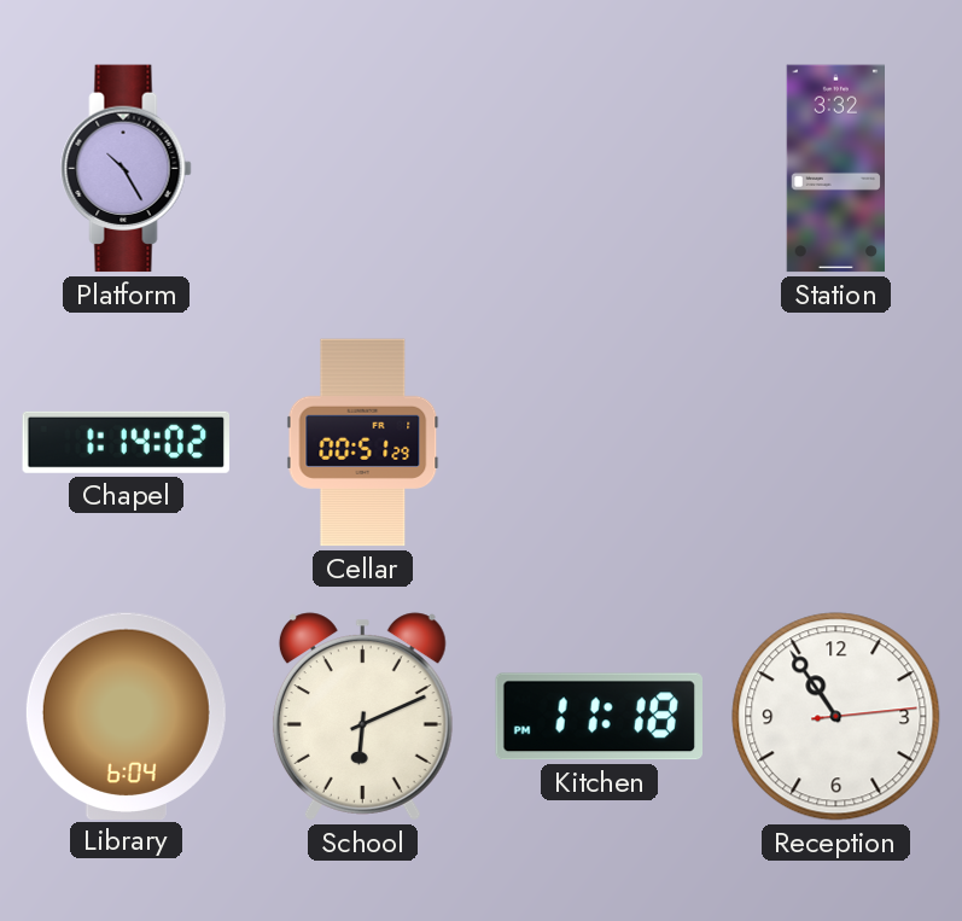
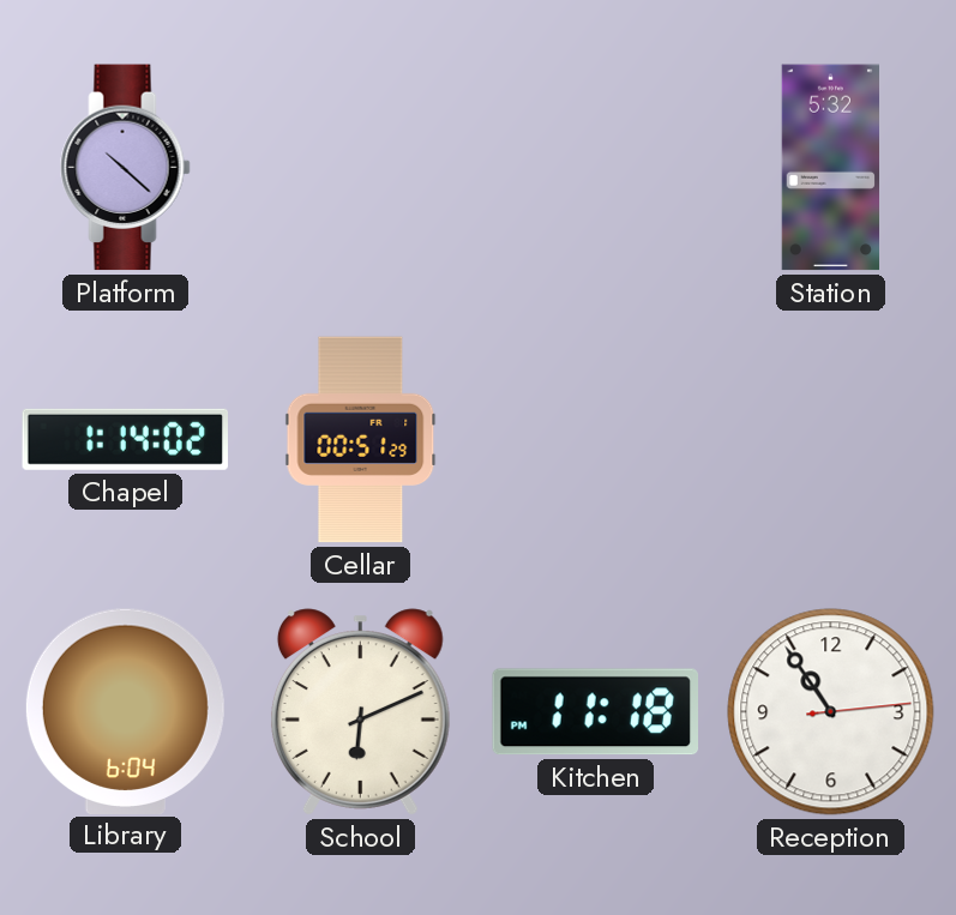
Platform: 10:25 -> 10:22
Station: 3:32 -> 5:32
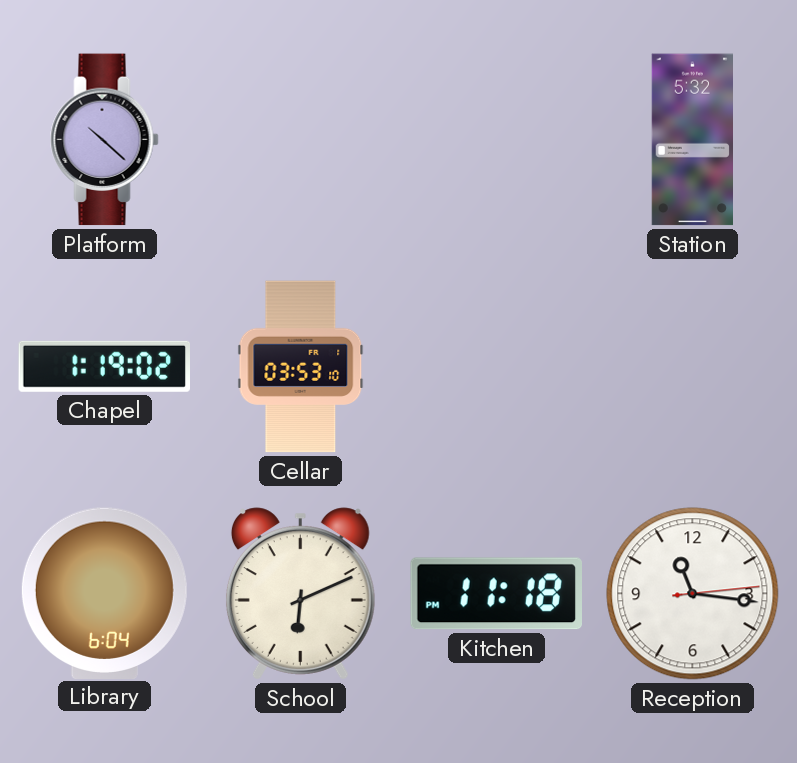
Chapel: 1:14 -> 1:19
Cellar: 00:51 -> 03:53
Reception: 10:54 -> 11:16
